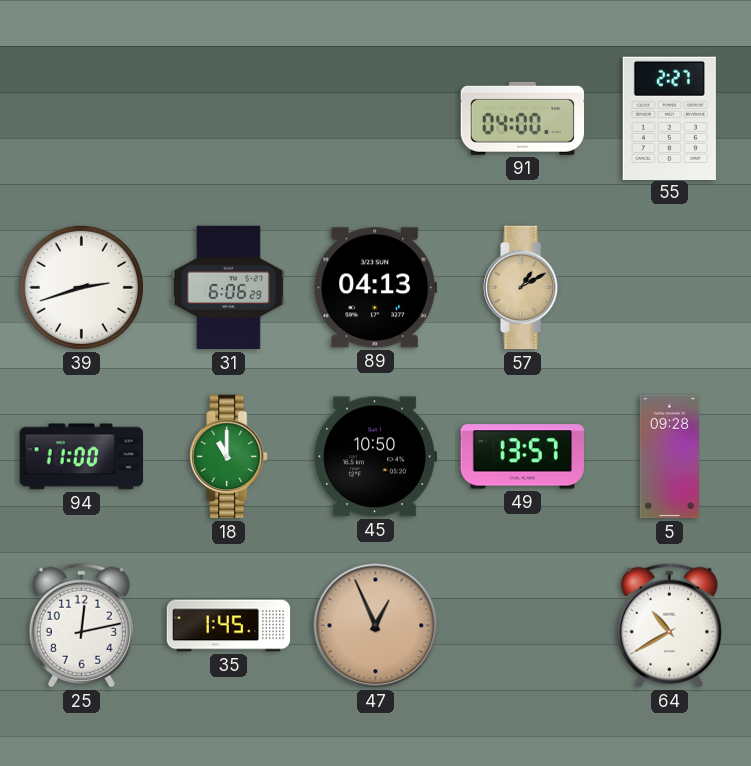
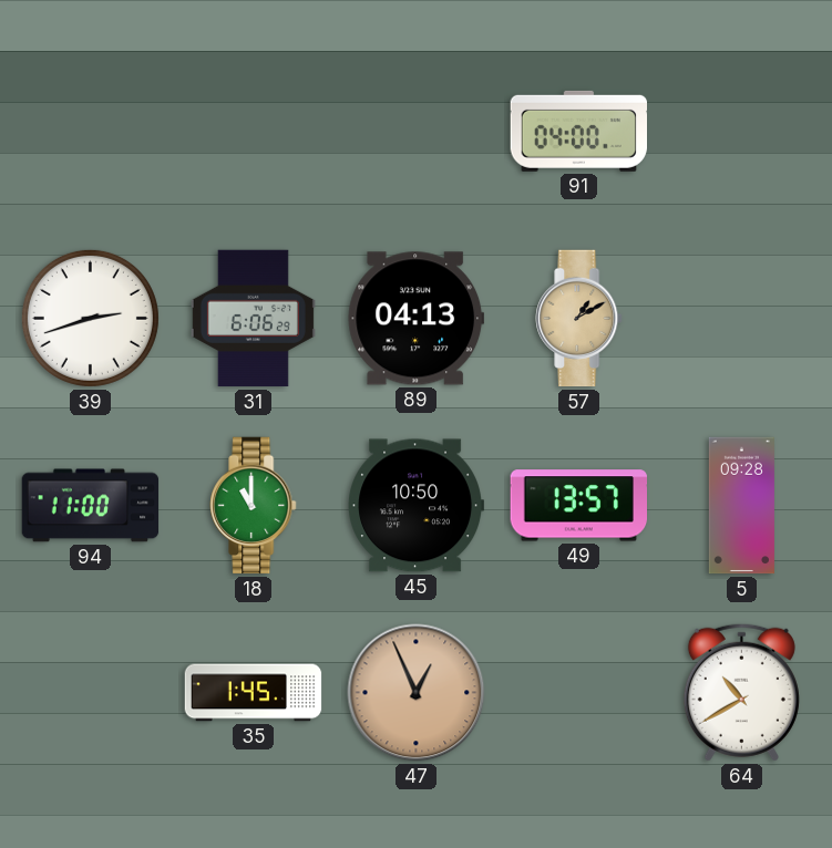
55: 2:27 -> none
25: 12:13 -> none
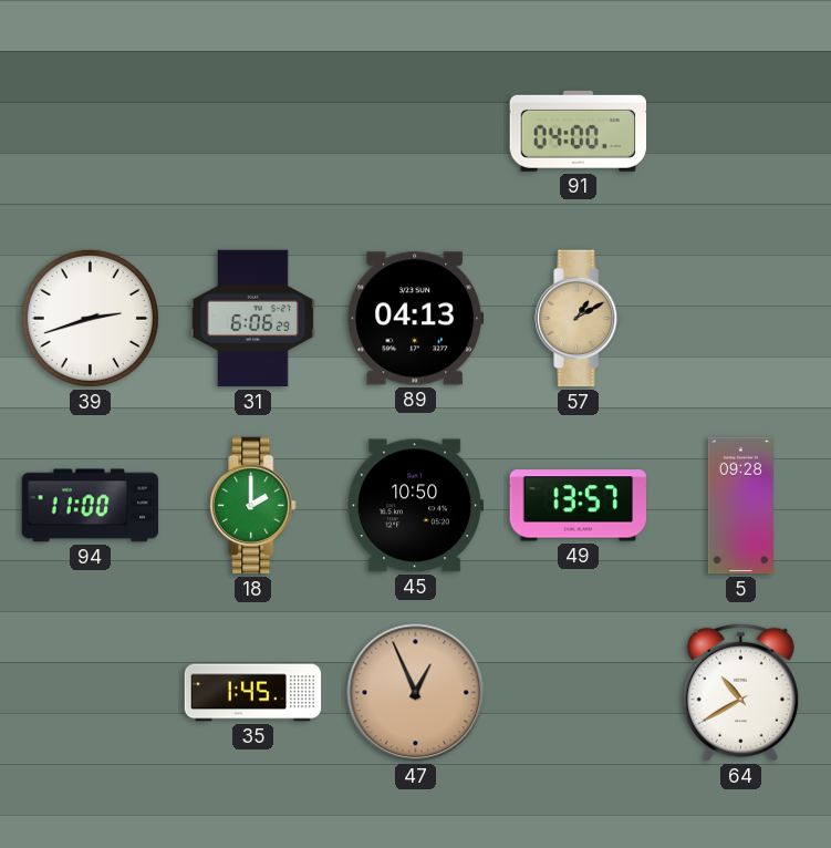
18: 11:00 -> 2:00
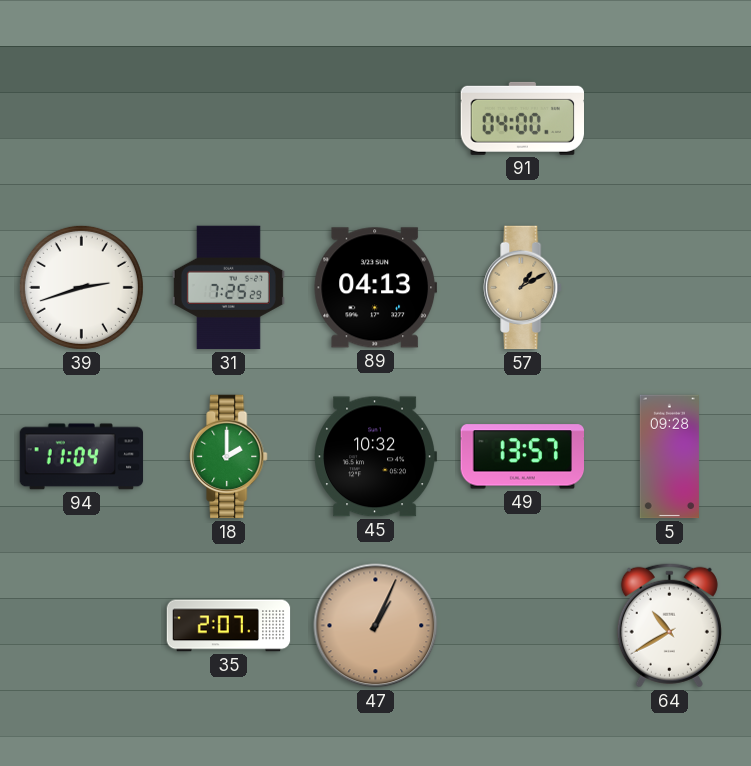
31: 6:06 -> 7:25
94: 11:00 -> 11:04
45: 10:50 -> 10:32
35: 1:45 -> 2:07
47: 12:56 -> 1:04
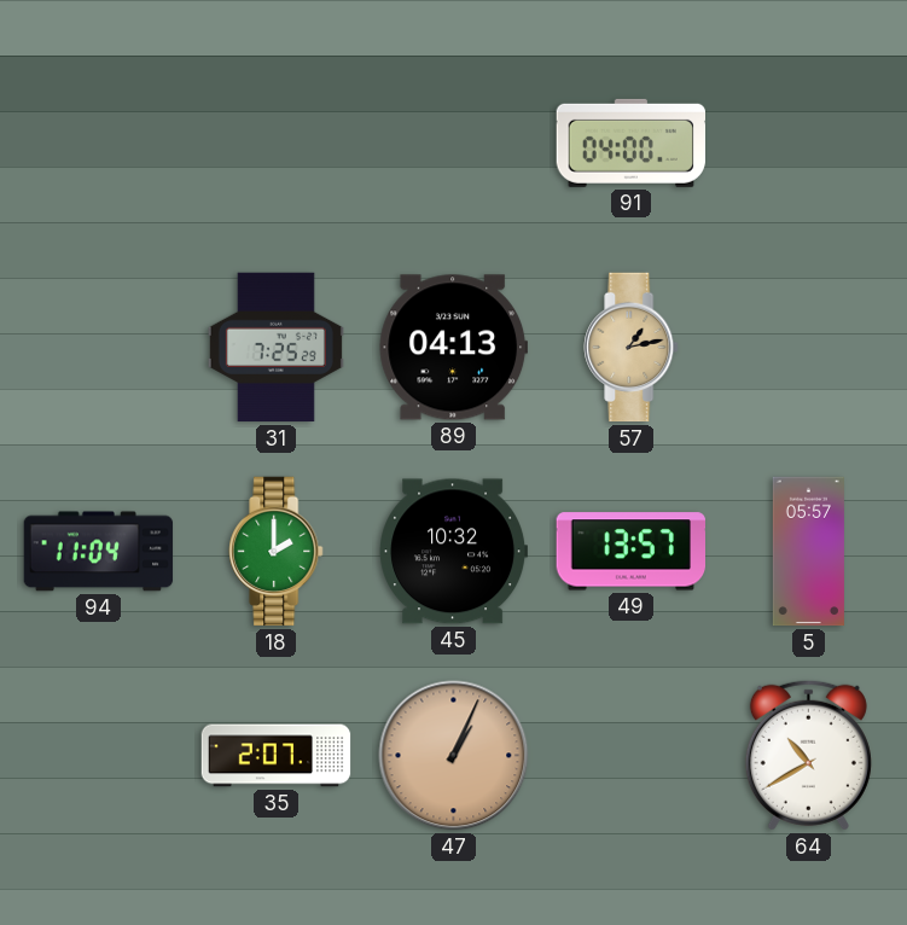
39: 2:42 -> none
57: 1:10 -> 1:13
5: 09:28 -> 05:57
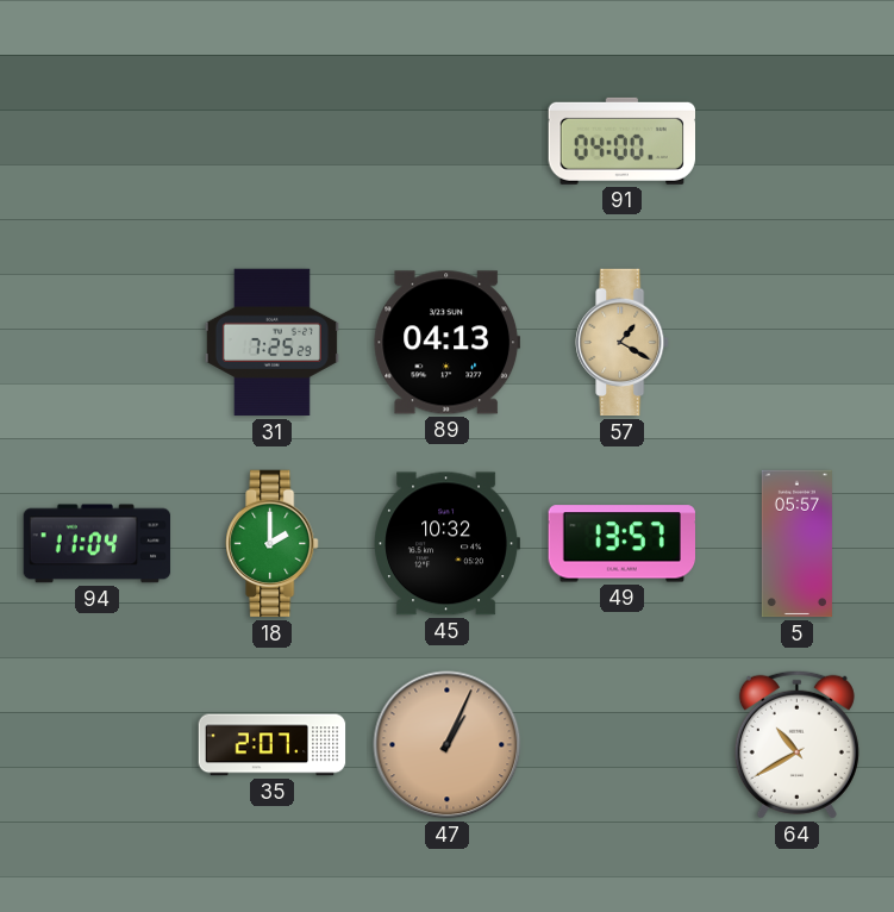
57: 1:13 -> 1:20
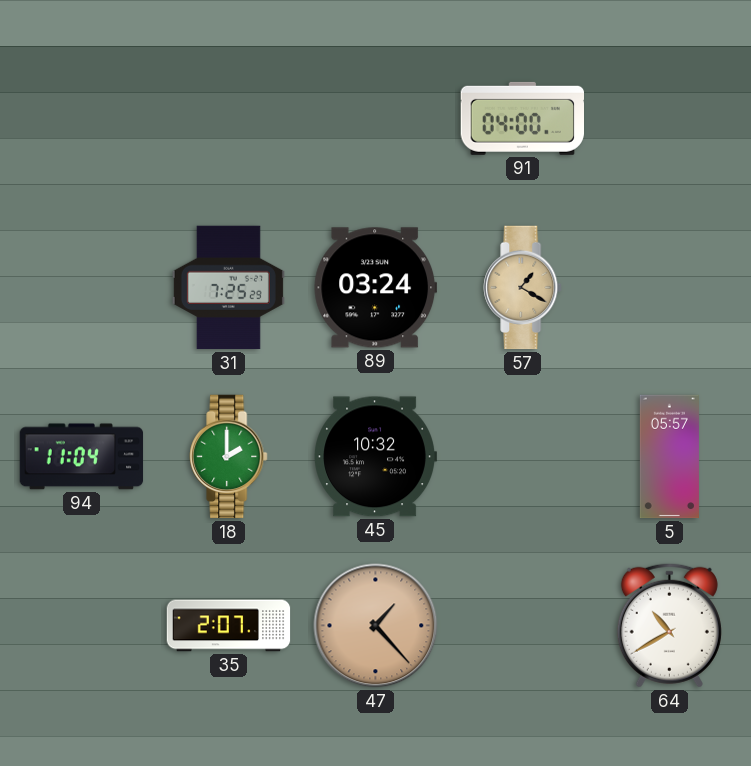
89: 04:13 -> 03:24
49: 13:57 -> none
47: 1:04 -> 1:23
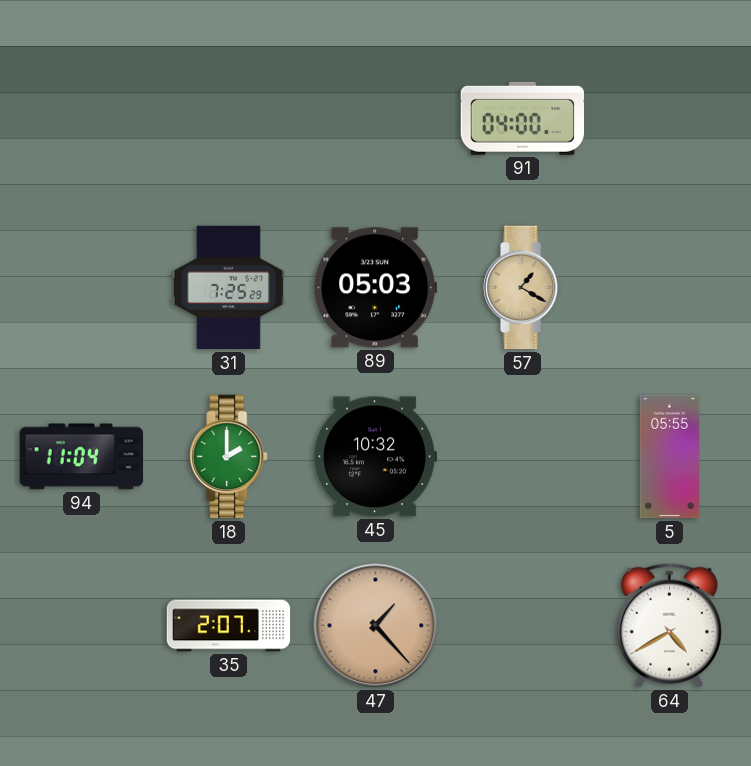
89: 03:24 -> 05:03
5: 05:57 -> 05:55
64: 10:40 -> 4:40
